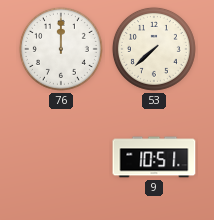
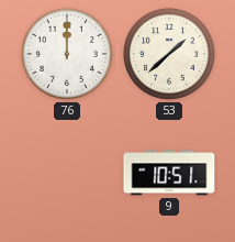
53: 7:38 -> 1:38
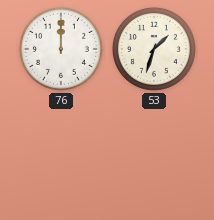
53: 1:38 -> 1:33
9: 10:51 -> none
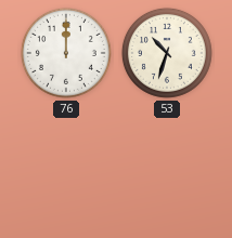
53: 1:33 -> 10:33
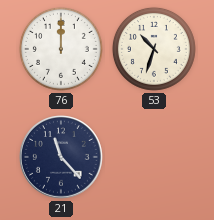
21: none -> 11:23
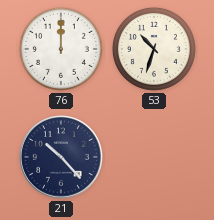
21: 11:23 -> 10:23
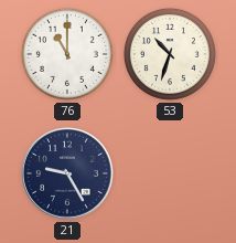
76: 12:00 -> 11:00
21: 10:23 -> 9:25
